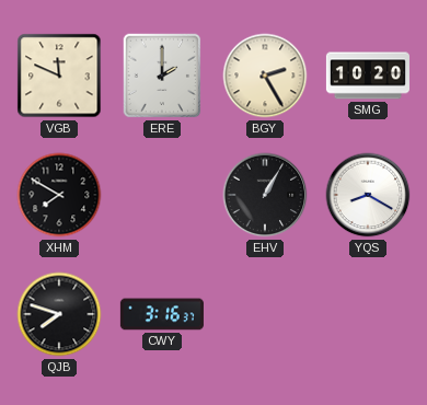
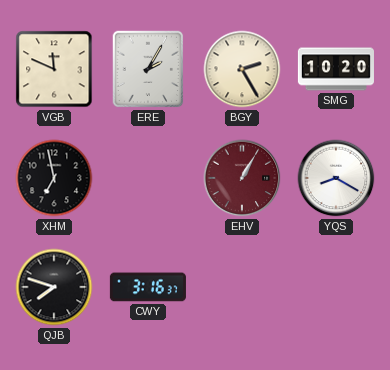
ERE: 2:00 -> 2:05
XHM: 7:50 -> 6:58
EHV dial: black -> burgundy
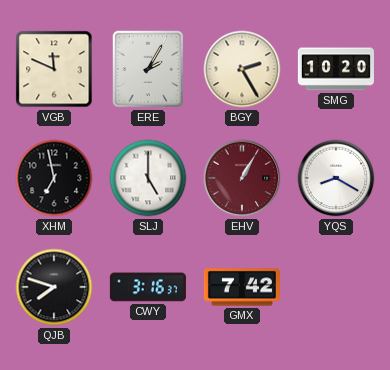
SLJ: none -> 5:00
GMX: none -> 7:42
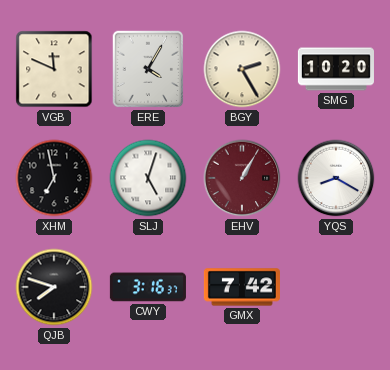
ERE: 2:05 -> 4:05
SLJ: 5:00 -> 5:03
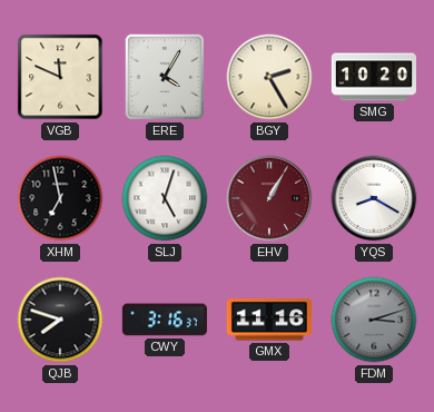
GMX: 7:42 -> 11:16
FDM: none -> 3:12
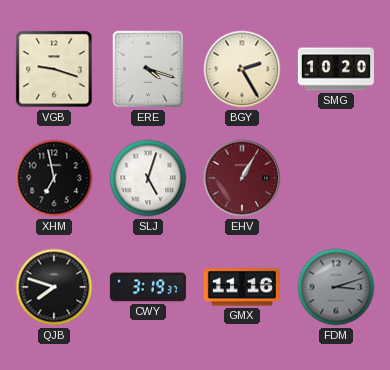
VGB: 11:49 -> 9:18
ERE: 4:05 -> 4:18
YQS: 8:20 -> none
CWY: 3:16 -> 3:19
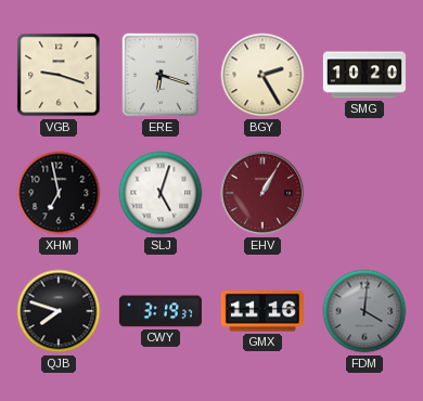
ERE: 4:18 -> 6:18
FDM: 3:12 -> 4:01
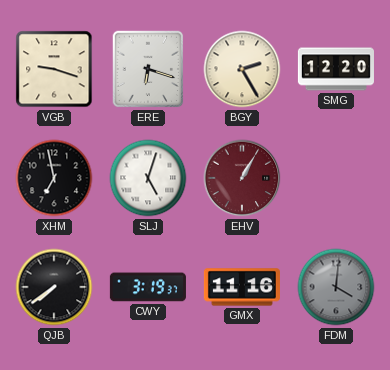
SMG: 10:20 -> 12:20
QJB: 7:48 -> 7:39
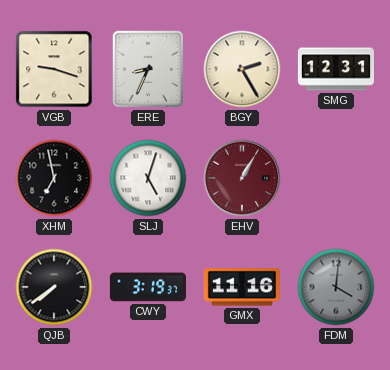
ERE: 6:18 -> 8:34
SMG: 12:20 -> 12:31
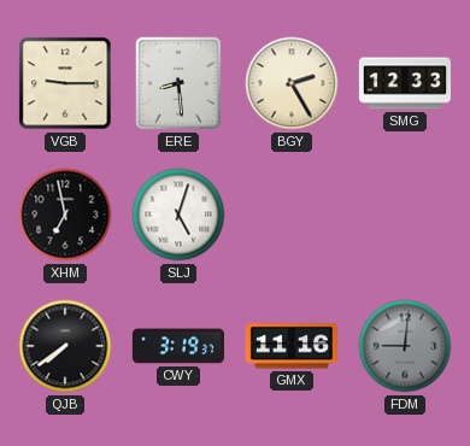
VGB: 9:18 -> 9:15
ERE: 8:34 -> 8:29
SMG: 12:31 -> 12:33
EHV: 1:05 -> none
FDM: 4:01 -> 9:01
